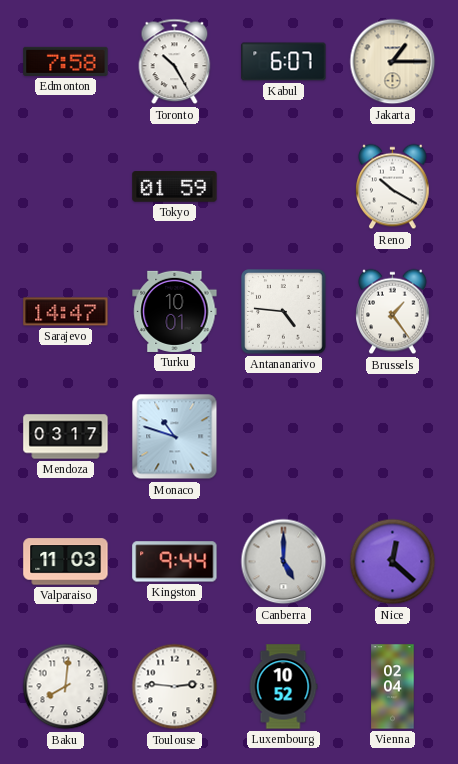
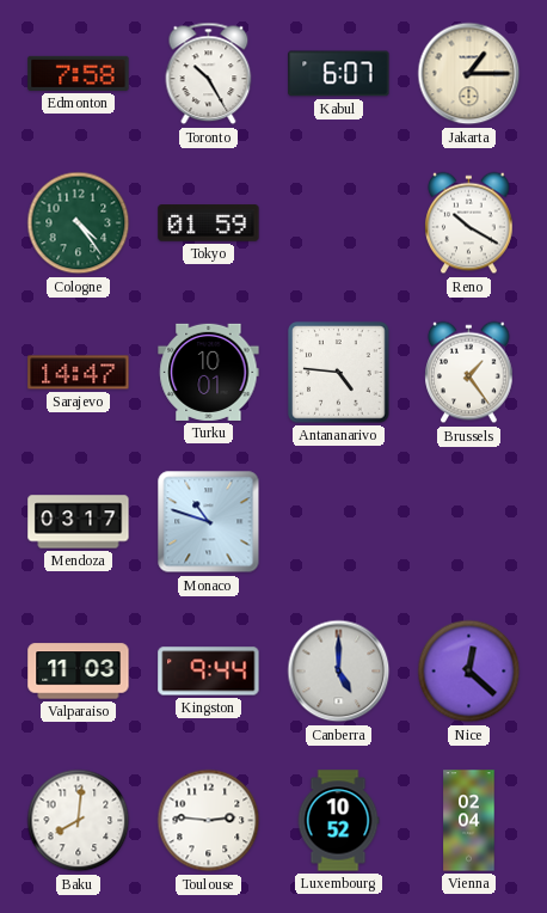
Cologne: none -> 4:24
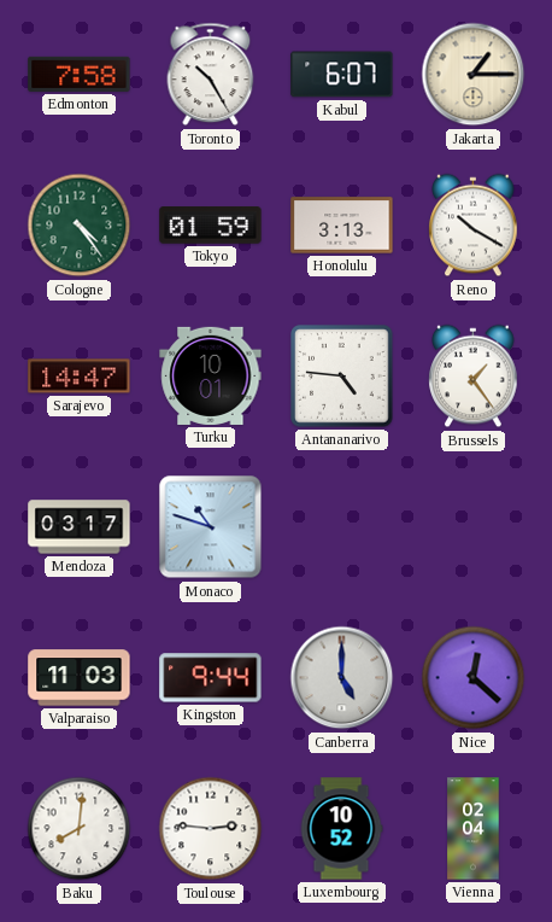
Honolulu: none -> 3:13
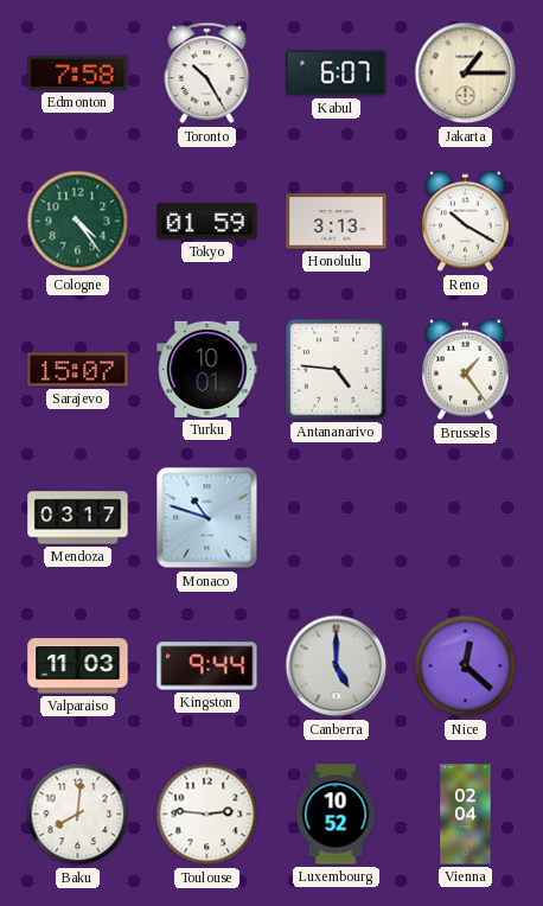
Sarajevo: 14:47 -> 15:07
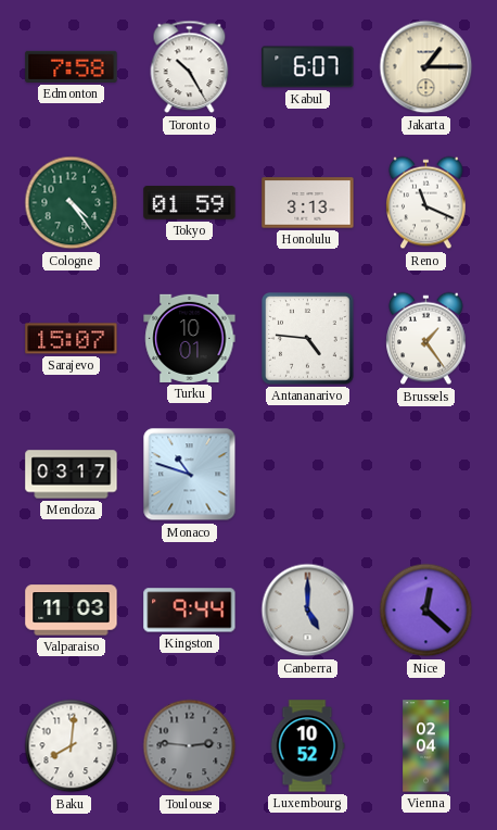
Reno: 10:20 -> 11:19
Toulouse dial: white -> grey
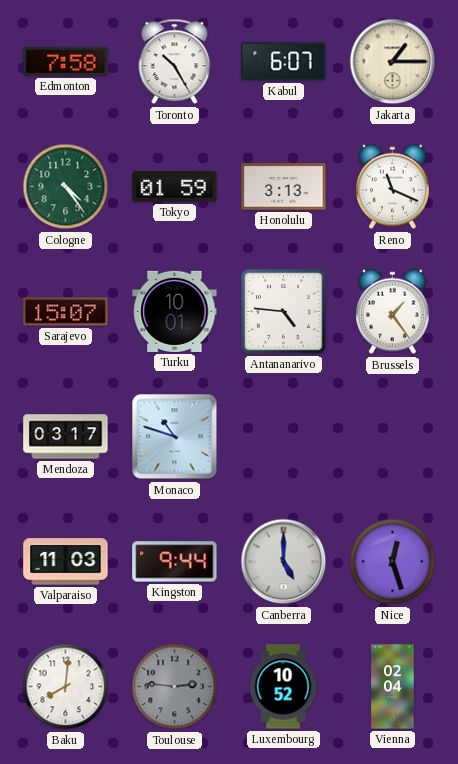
Nice: 12:22 -> 12:27
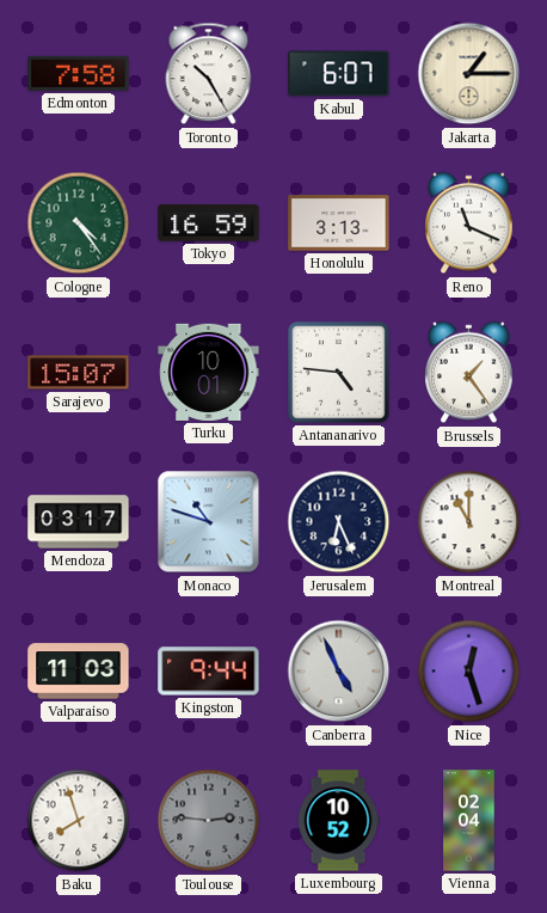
Tokyo: 01:59 -> 16:59
Jerusalem: none -> 6:26
Montreal: none -> 11:00
Canberra: 5:00 -> 4:56
Baku: 8:01 -> 7:57
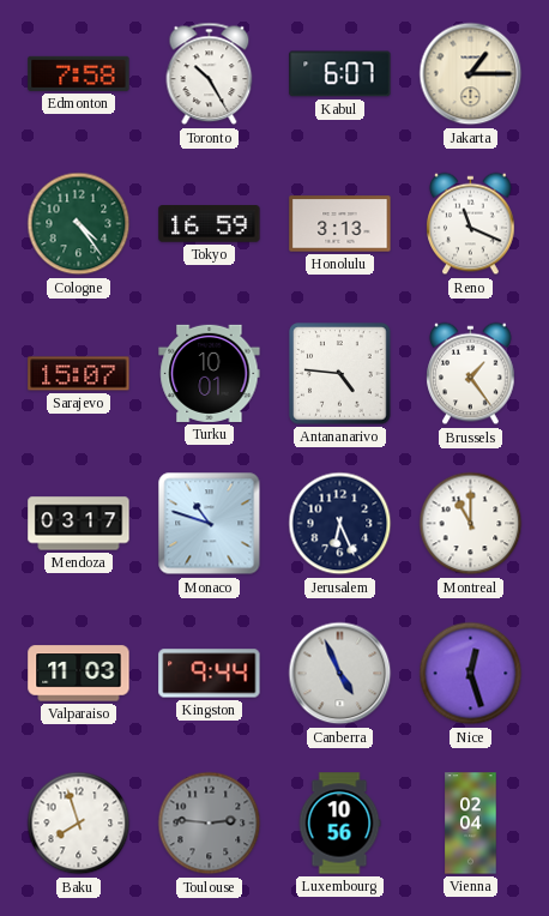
Luxembourg: 10:52 -> 10:56
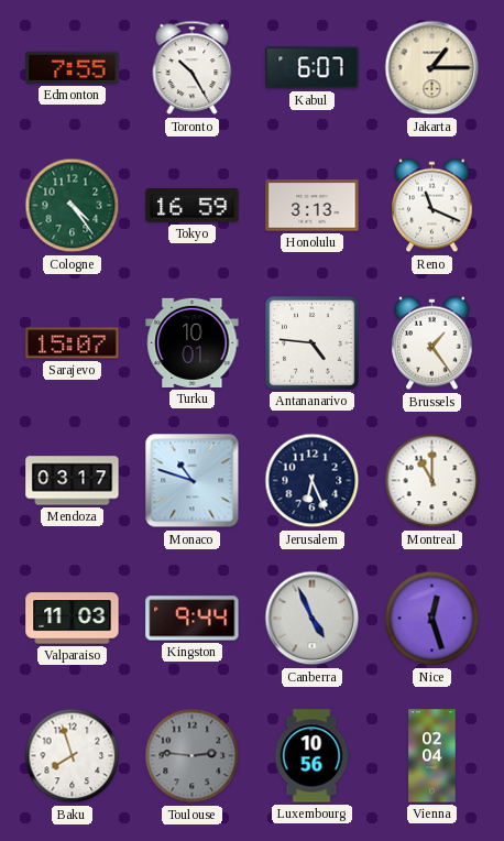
Edmonton: 7:58 -> 7:55
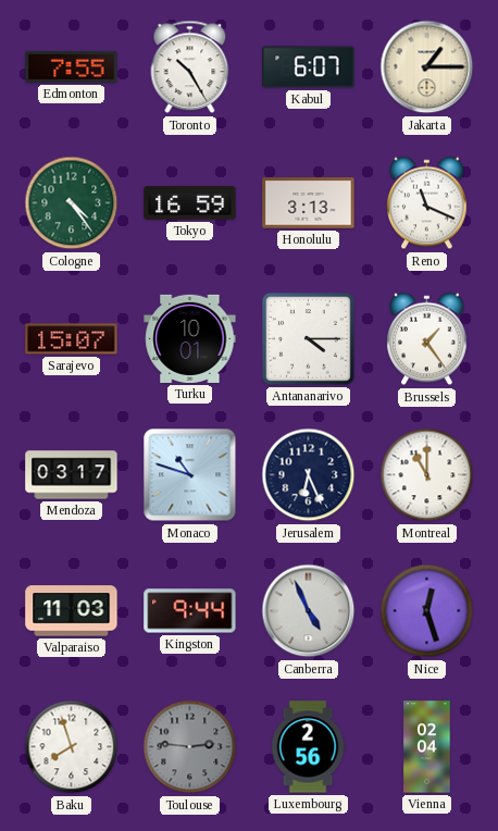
Antananarivo: 4:46 -> 4:15
Luxembourg: 10:56 -> 2:56
